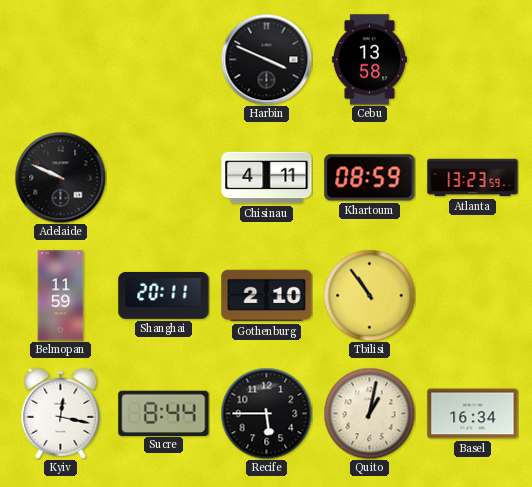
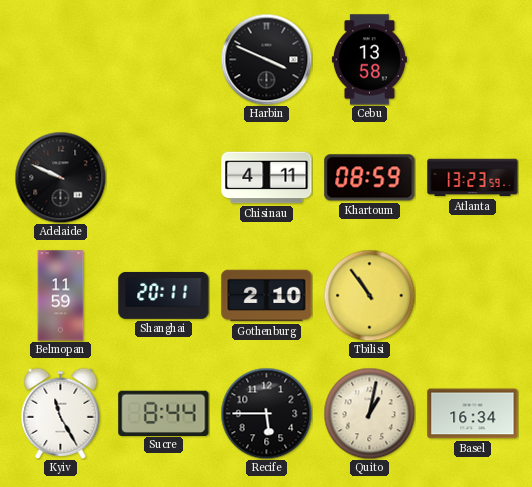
Kyiv: 12:17 -> 11:25
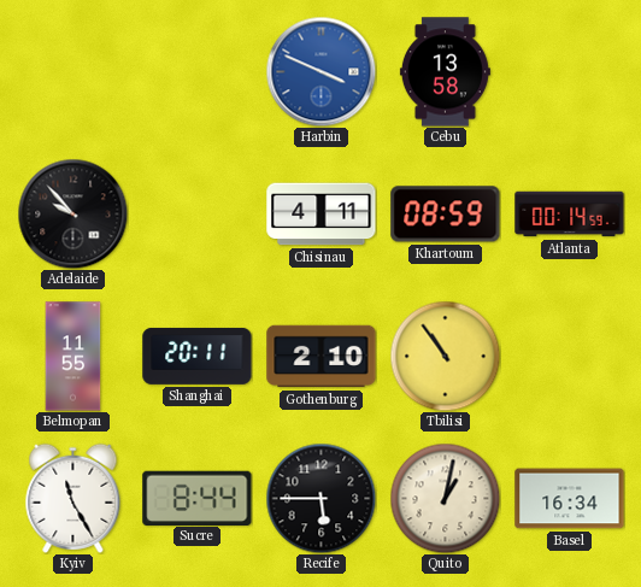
Harbin dial: black -> blue
Adelaide: 9:49 -> 9:53
Atlanta: 13:23 -> 00:14
Belmopan: 11:59 -> 11:55
